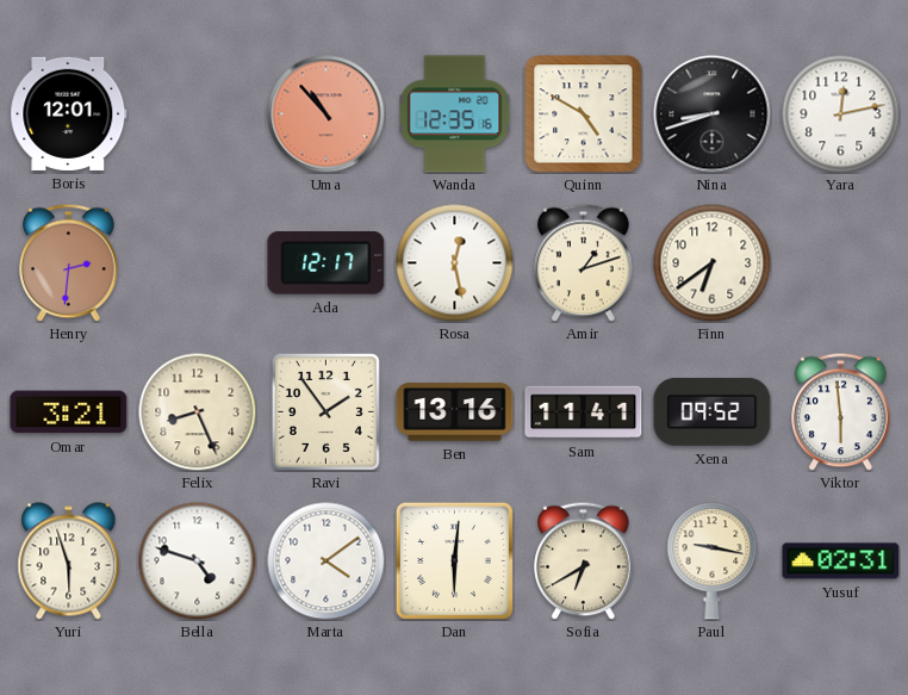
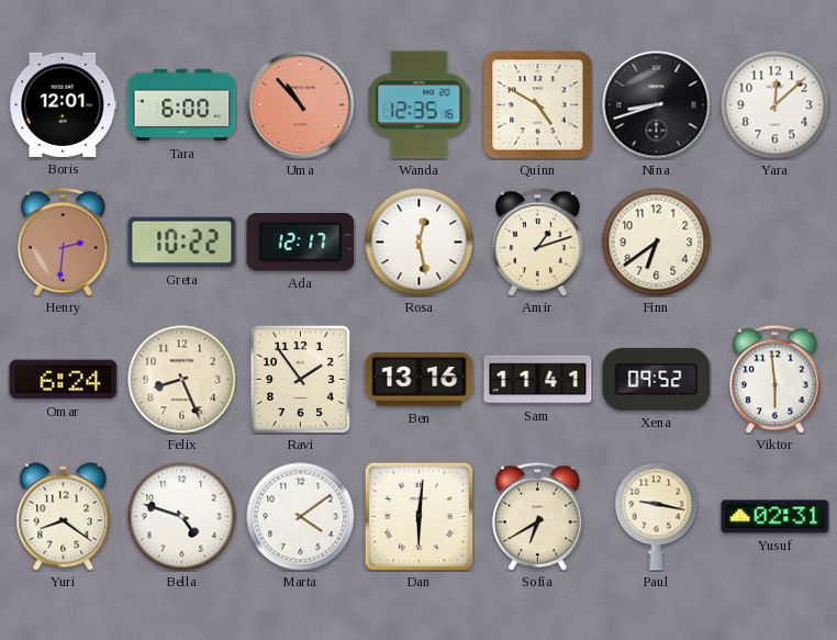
Tara: none -> 6:00
Yara: 12:13 -> 12:08
Greta: none -> 10:22
Omar: 3:21 -> 6:24
Yuri: 5:57 -> 8:21
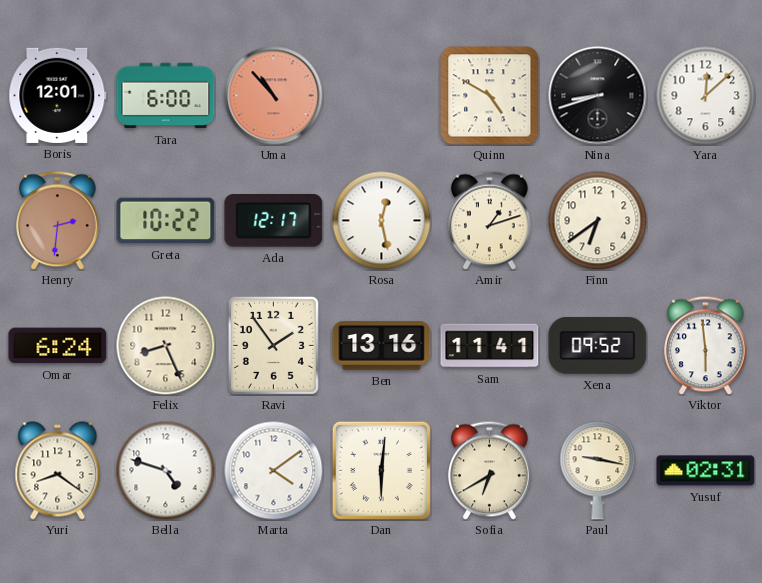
Wanda: 12:35 -> none
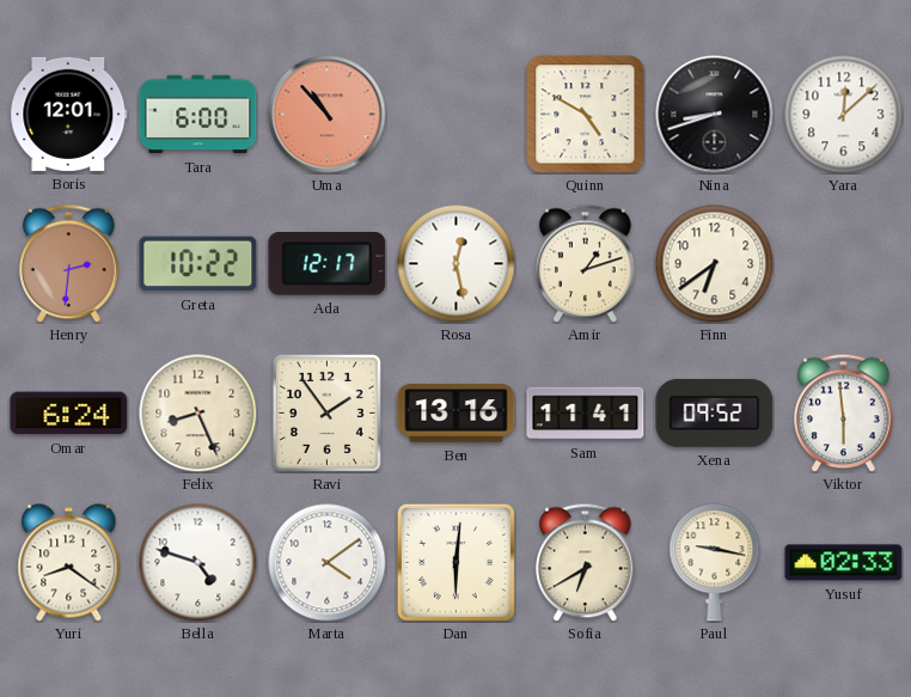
Yusuf: 02:31 -> 02:33
